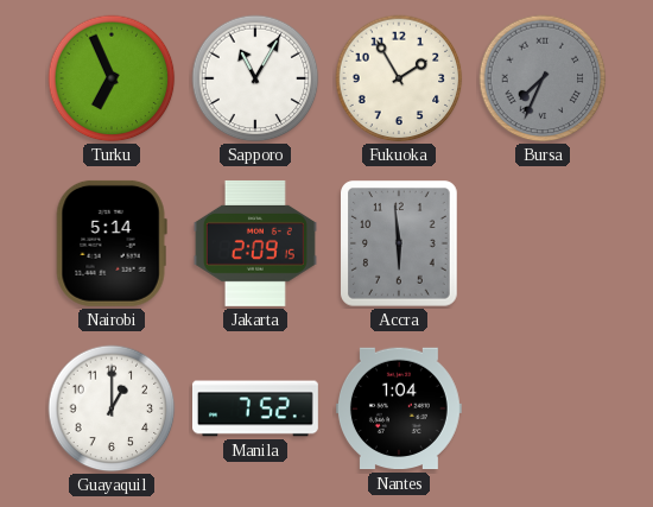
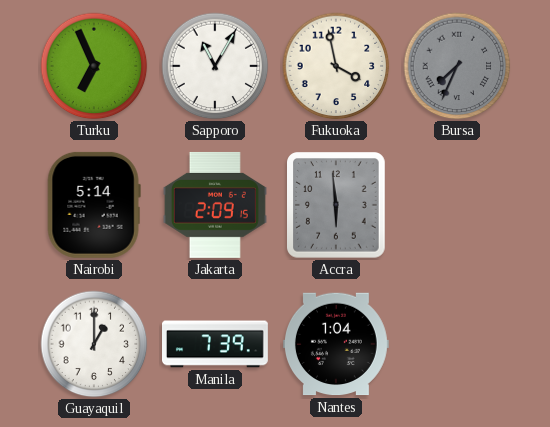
Fukuoka: 1:55 -> 3:58
Manila: 7:52 -> 7:39
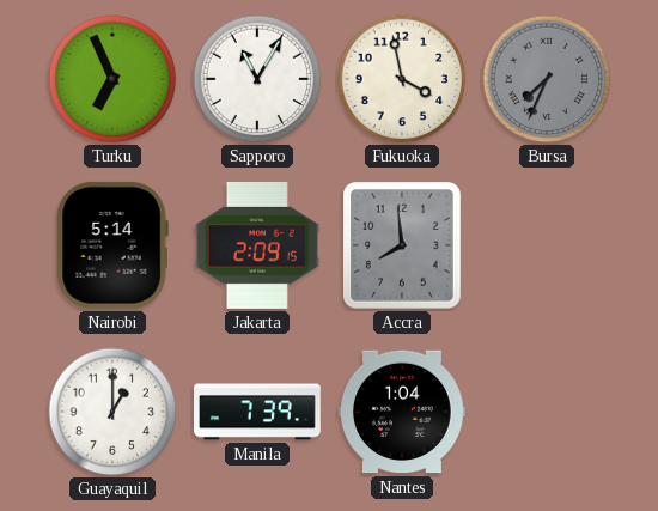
Accra: 5:59 -> 7:59
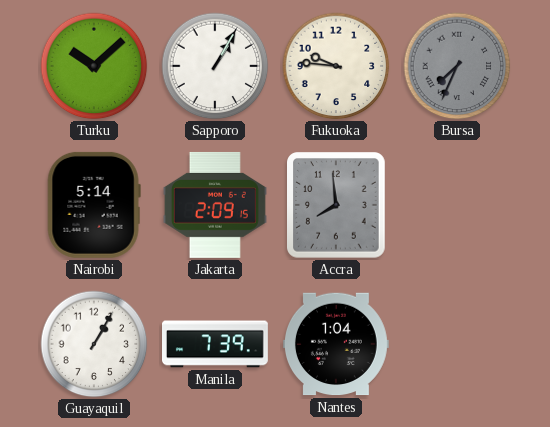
Turku: 6:56 -> 10:08
Sapporo: 11:05 -> 1:05
Fukuoka: 3:58 -> 9:46
Guayaquil: 1:00 -> 1:05
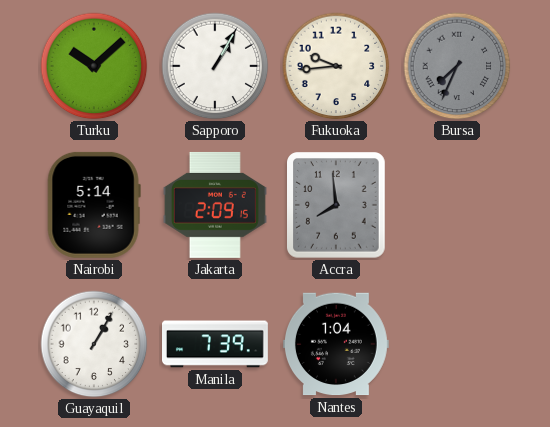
Fukuoka: 9:46 -> 9:44
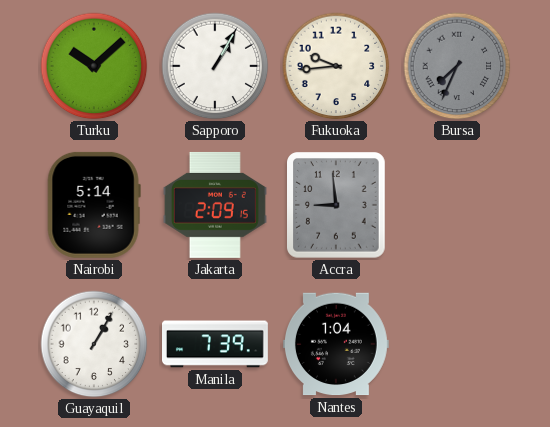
Accra: 7:59 -> 8:59
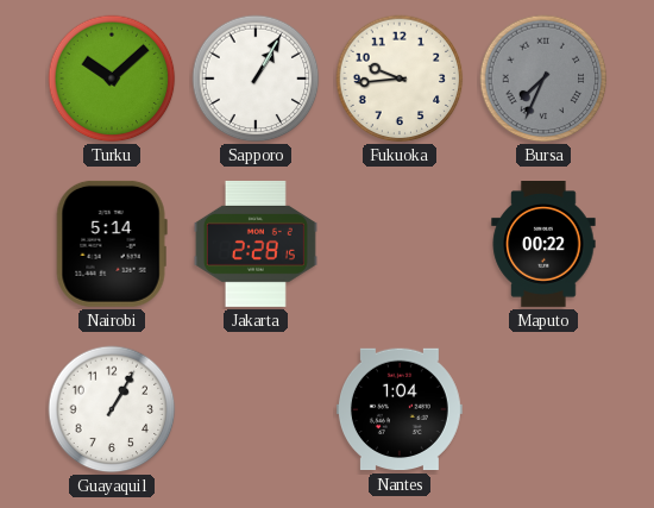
Jakarta: 2:09 -> 2:28
Accra: 8:59 -> none
Maputo: none -> 00:22
Manila: 7:39 -> none
